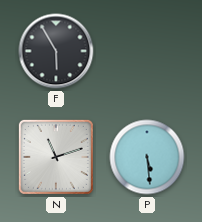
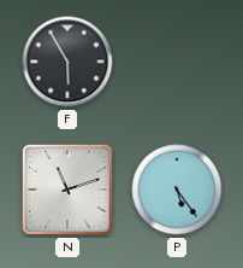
P: 5:29 -> 5:24
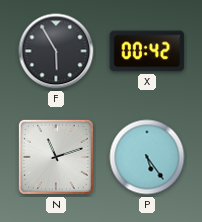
X: none -> 00:42
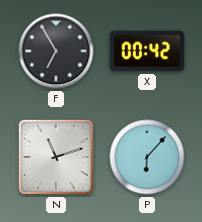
F: 5:55 -> 6:55
P: 5:24 -> 6:07
